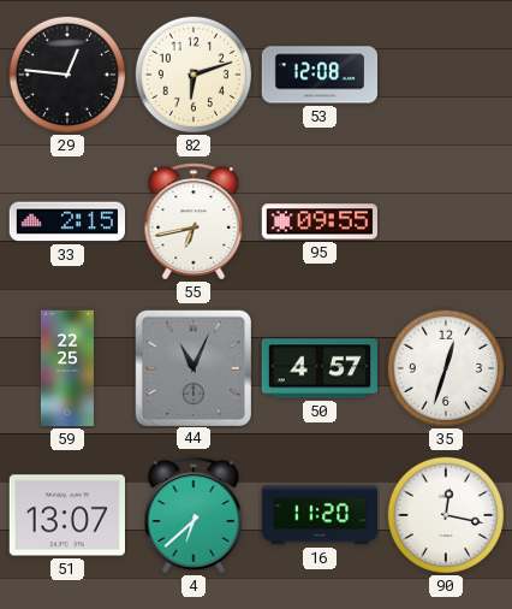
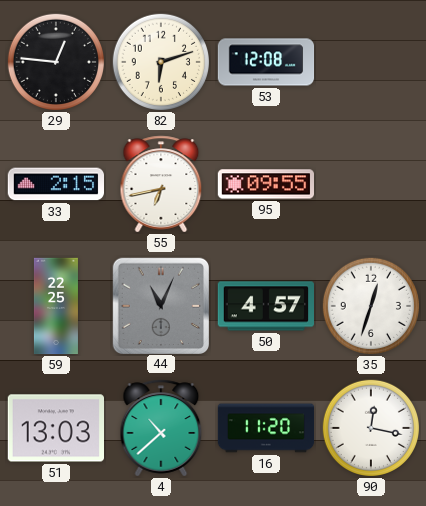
51: 13:07 -> 13:03
4: 6:38 -> 10:38
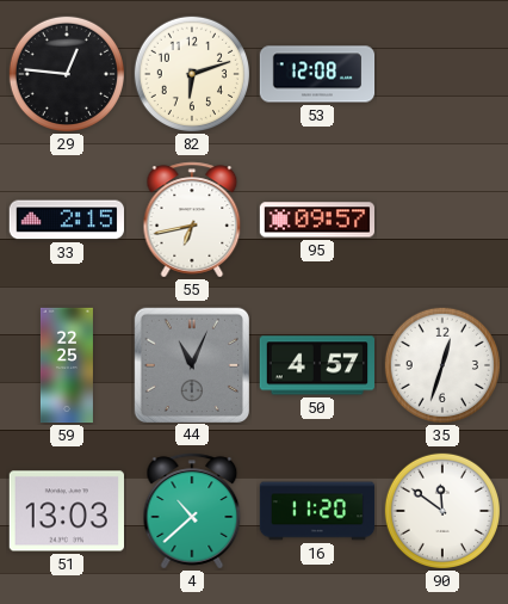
95: 09:55 -> 09:57
90: 12:17 -> 11:51
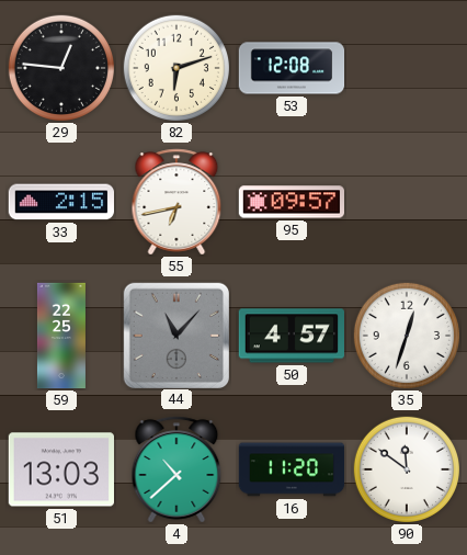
44: 11:04 -> 11:07
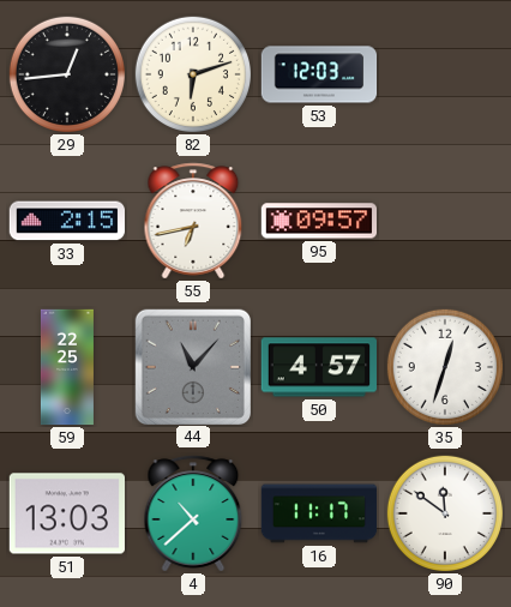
29: 12:46 -> 12:44
53: 12:08 -> 12:03
16: 11:20 -> 11:17
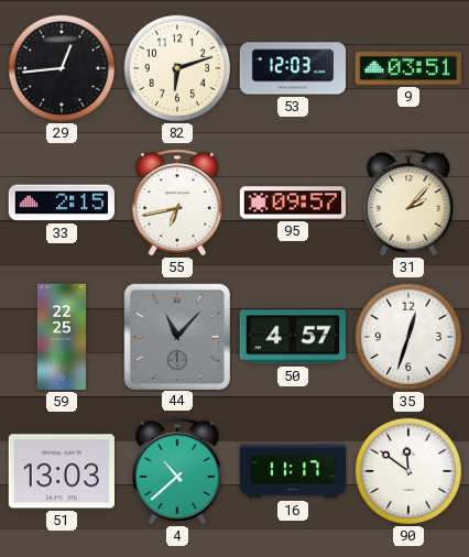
9: none -> 03:51
31: none -> 2:07
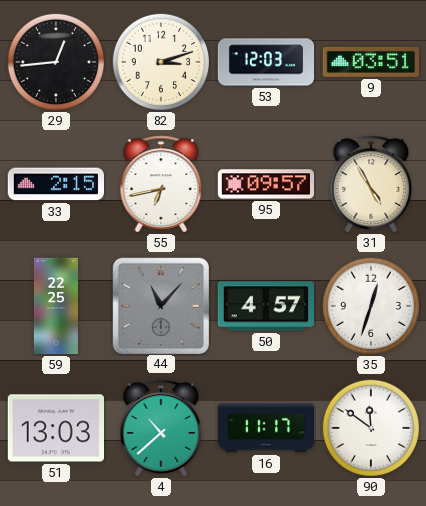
82: 6:12 -> 3:12
31: 2:07 -> 4:55
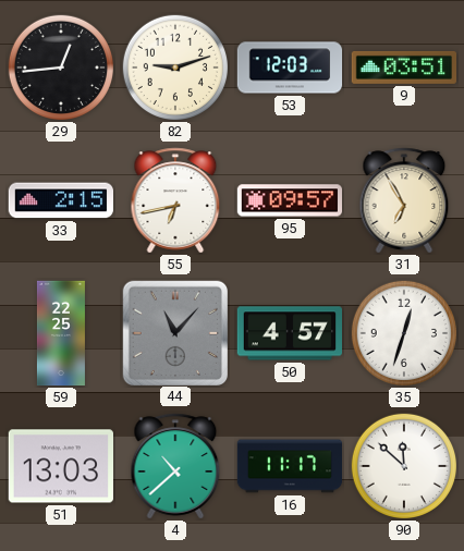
82: 3:12 -> 9:12
31: 4:55 -> 6:55
90: 11:51 -> 11:52
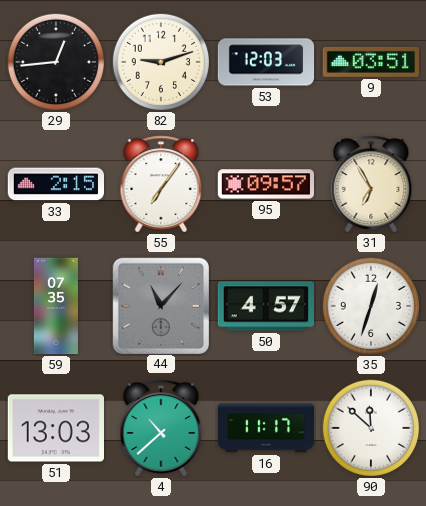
55: 6:43 -> 7:06
59: 22:25 -> 07:35
